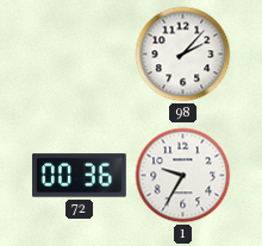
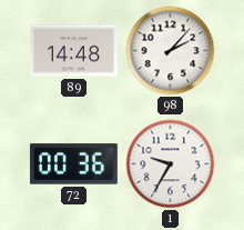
89: none -> 14:48
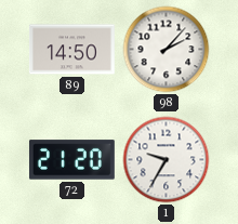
89: 14:48 -> 14:50
72: 00:36 -> 21:20
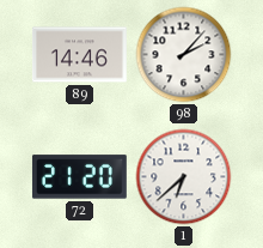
89: 14:50 -> 14:46
1: 9:35 -> 6:38
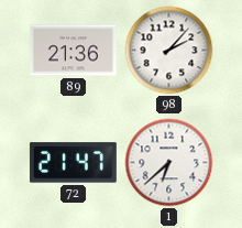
89: 14:46 -> 21:36
72: 21:20 -> 21:47
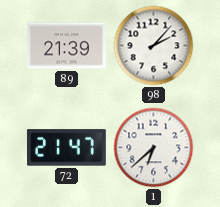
89: 21:36 -> 21:39
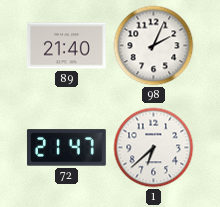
89: 21:39 -> 21:40
98: 2:07 -> 2:04
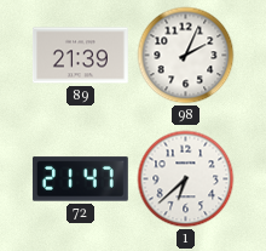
89: 21:40 -> 21:39
